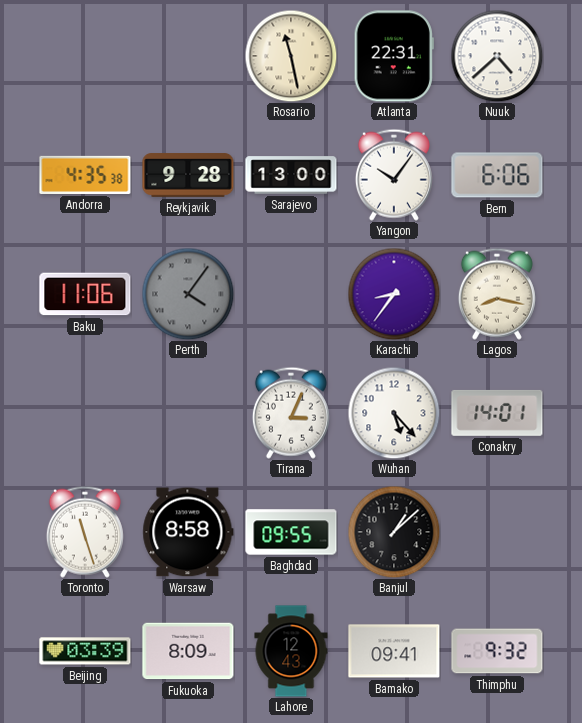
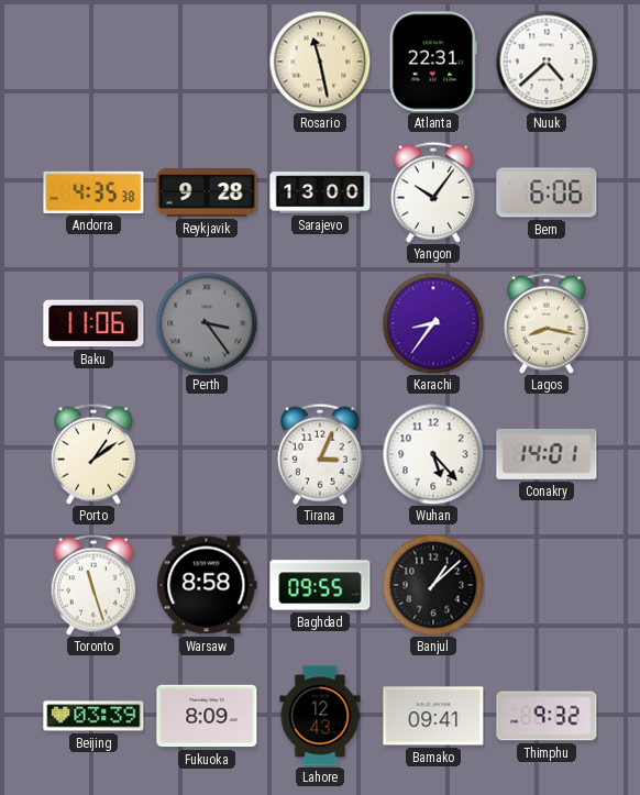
Perth: 4:06 -> 3:24
Porto: none -> 1:09
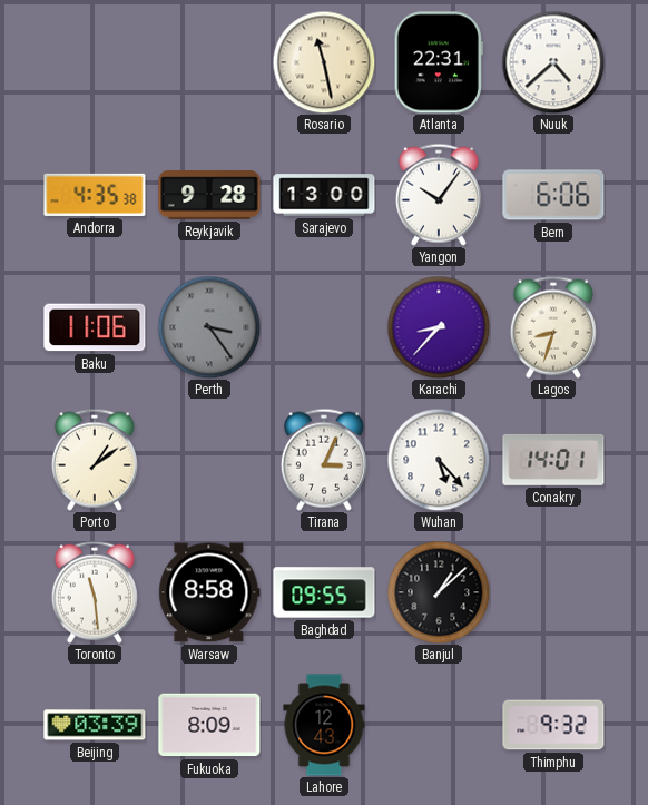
Karachi: 8:36 -> 8:37
Lagos: 8:17 -> 8:33
Toronto: 11:27 -> 11:29
Bamako: 09:41 -> none
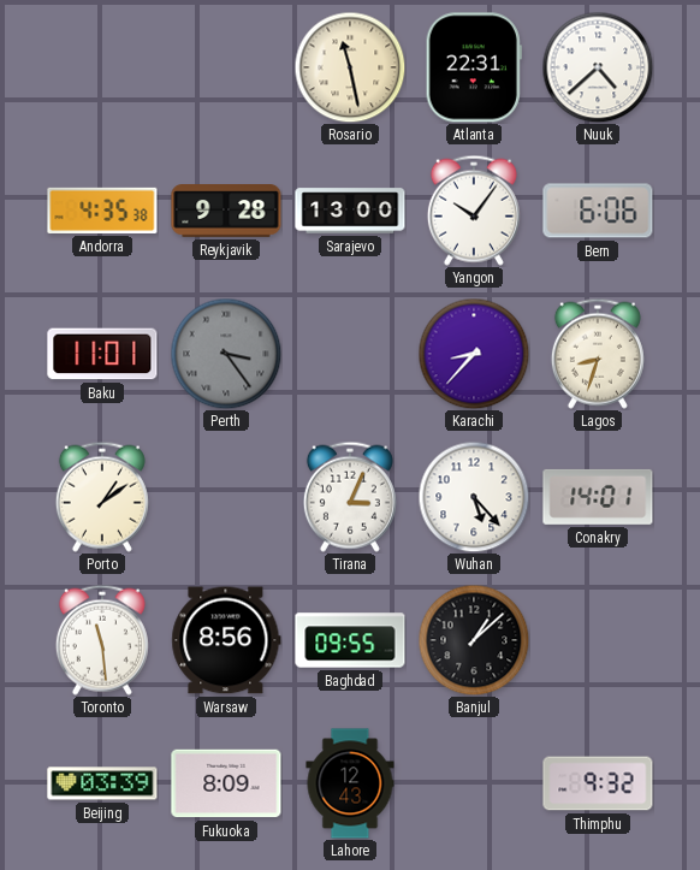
Baku: 11:06 -> 11:01
Warsaw: 8:58 -> 8:56
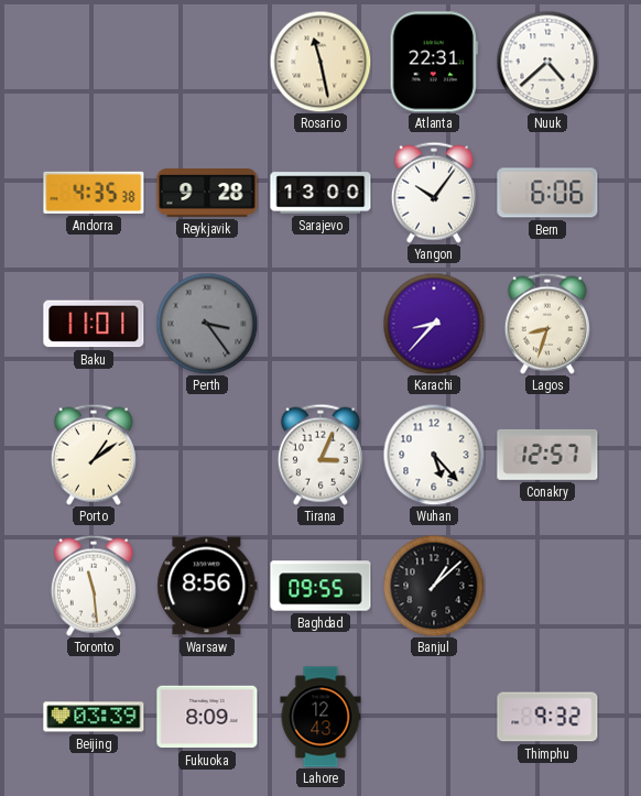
Conakry: 14:01 -> 12:57
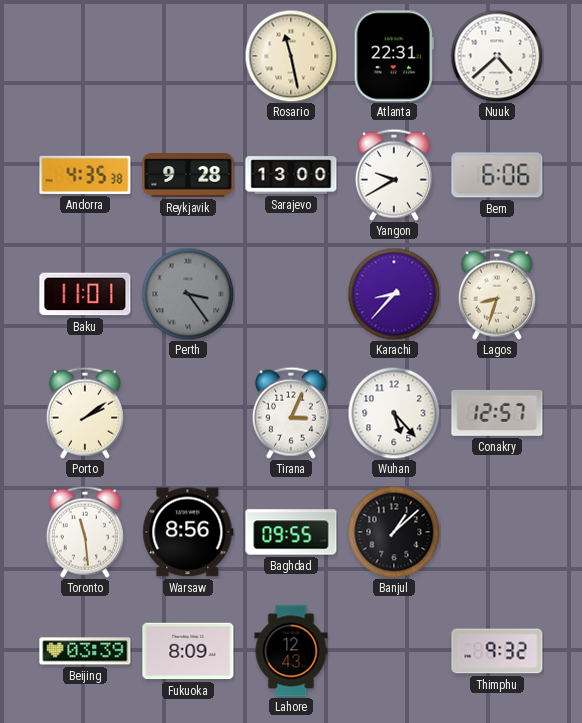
Yangon: 10:06 -> 9:40
Porto: 1:09 -> 2:09
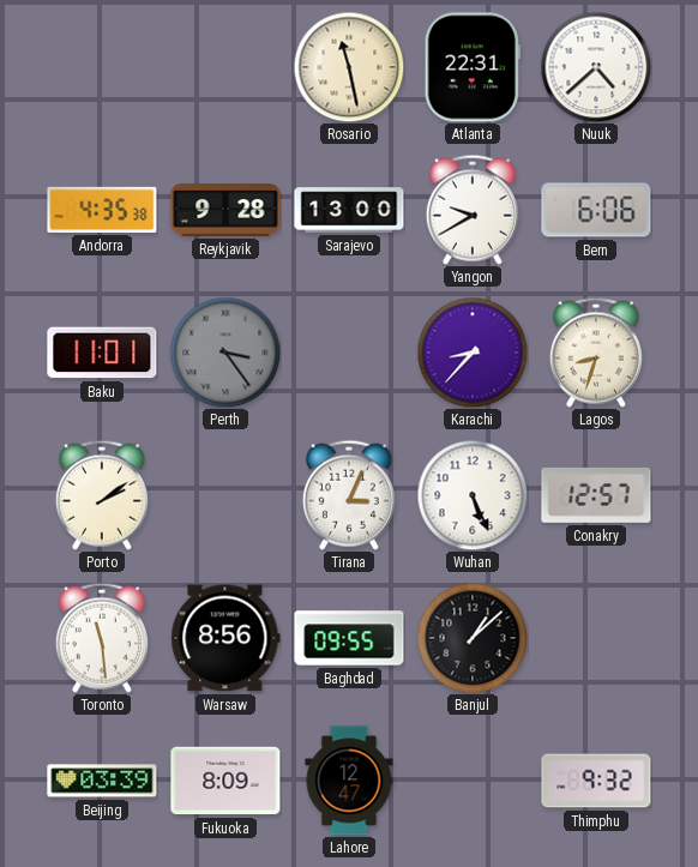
Wuhan: 5:23 -> 5:26
Lahore: 12:43 -> 12:47
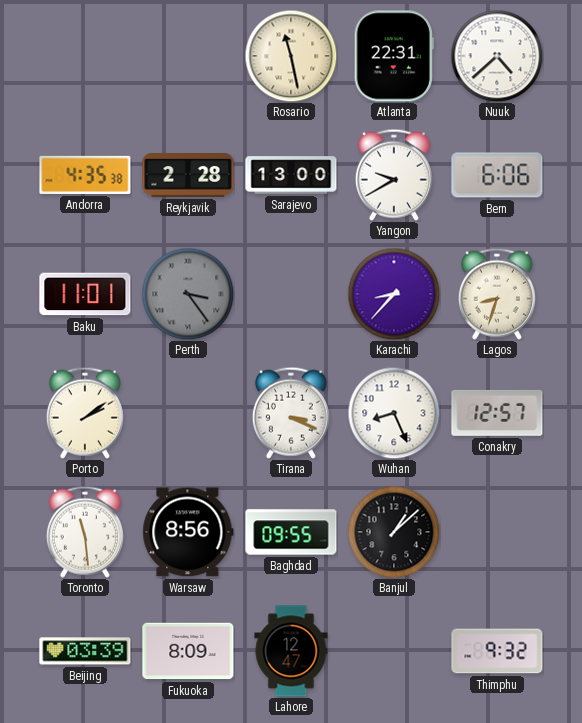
Reykjavik: 9:28 -> 2:28
Tirana: 3:04 -> 3:19
Wuhan: 5:26 -> 8:26
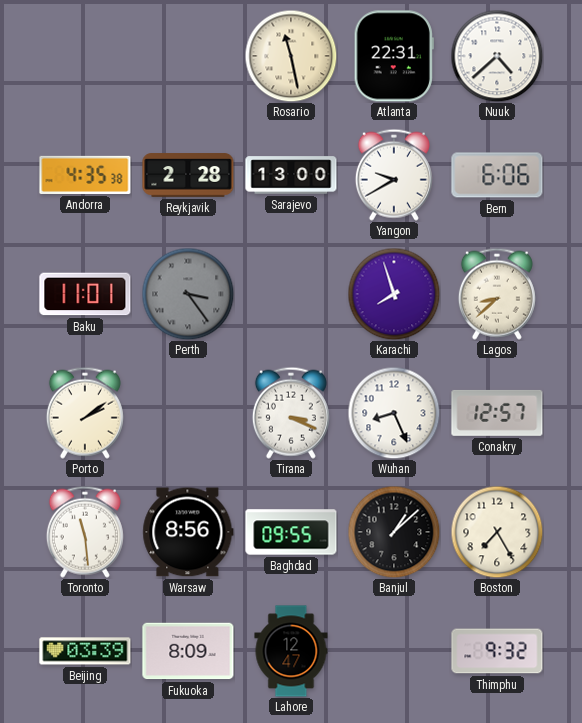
Karachi: 8:37 -> 7:57
Lagos: 8:33 -> 8:38
Boston: none -> 7:25
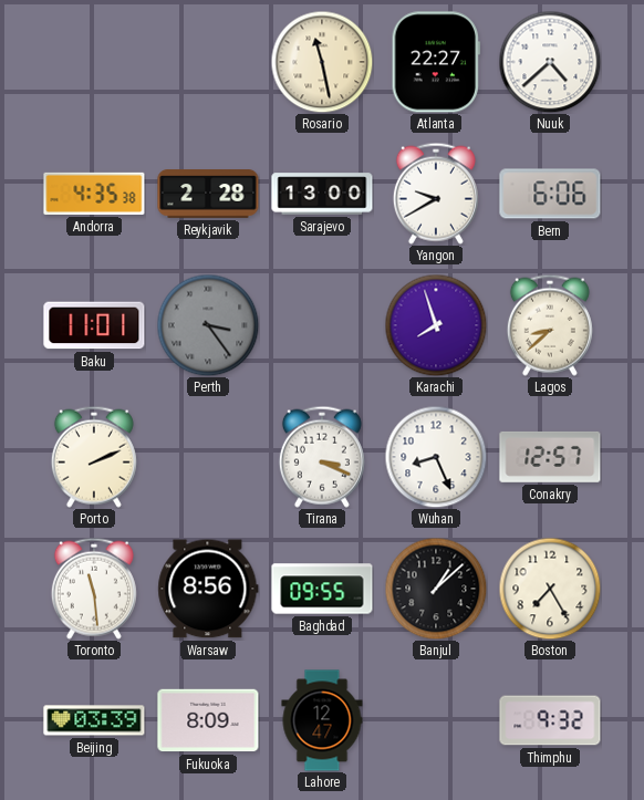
Atlanta: 22:31 -> 22:27
Porto: 2:09 -> 2:11
